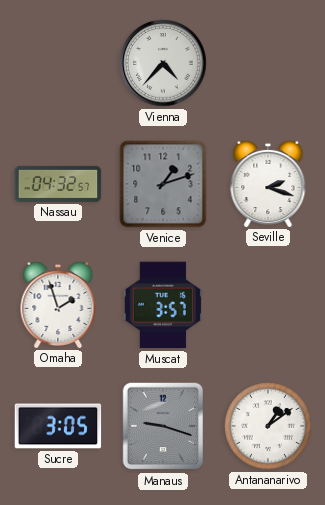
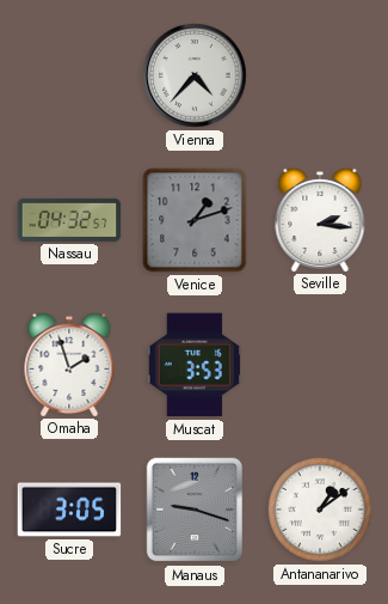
Seville: 2:18 -> 2:16
Muscat: 3:57 -> 3:53
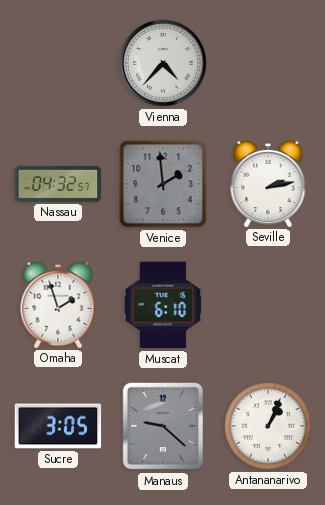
Venice: 1:12 -> 1:59
Seville: 2:16 -> 2:13
Muscat: 3:53 -> 6:10
Manaus: 9:18 -> 9:22
Antananarivo: 1:09 -> 1:04
